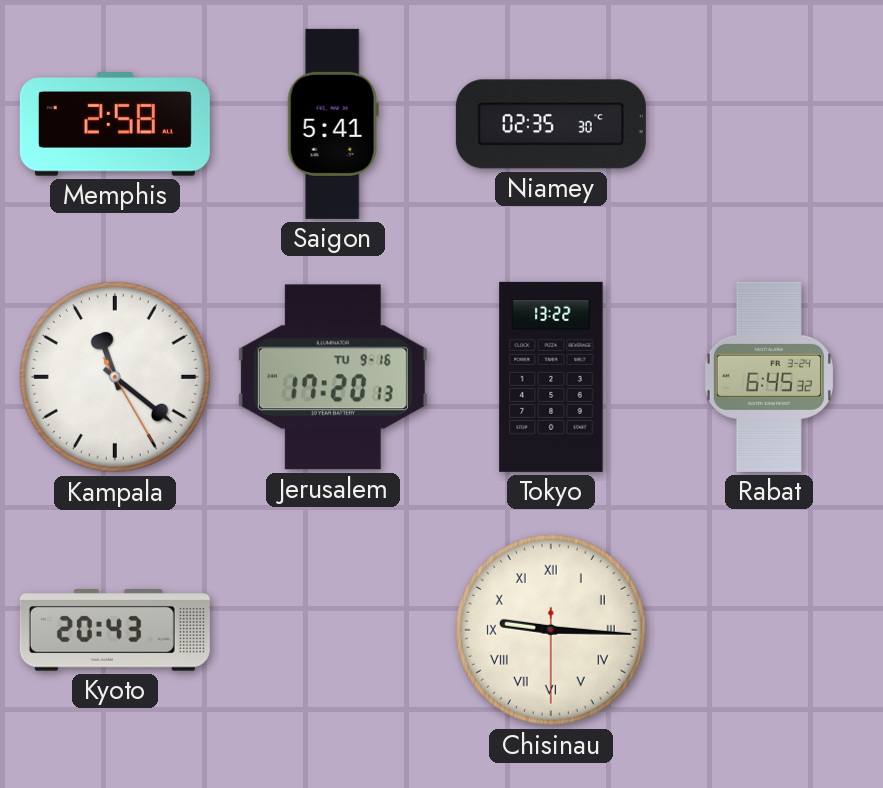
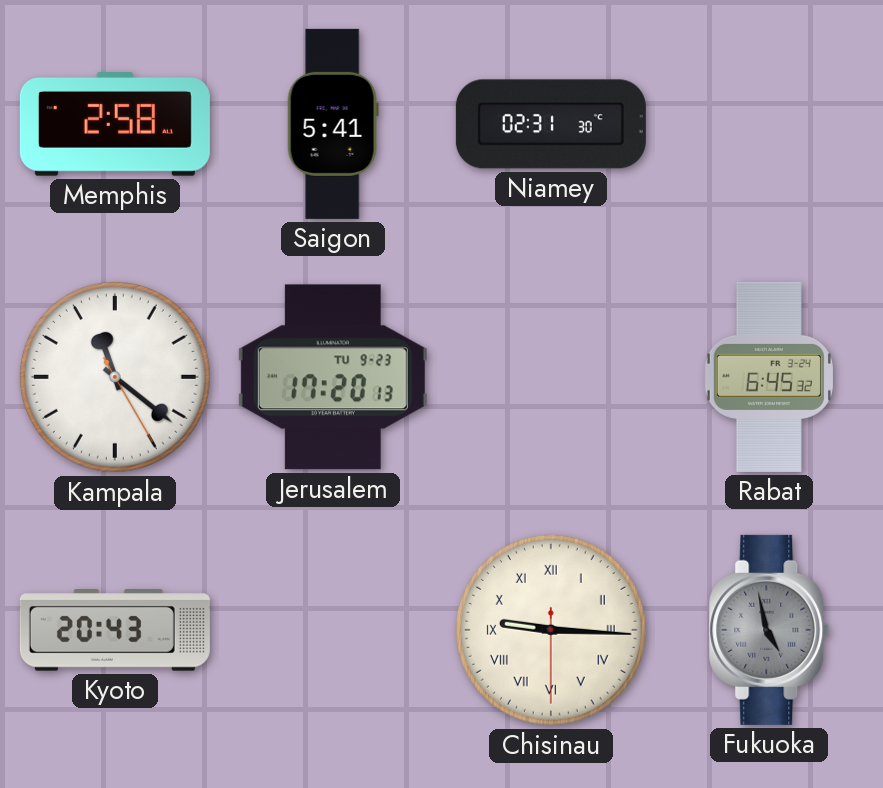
Niamey: 02:35 -> 02:31
Jerusalem date: TU 9-16 -> TU 9-23
Tokyo: 13:22 -> none
Fukuoka: none -> 4:58
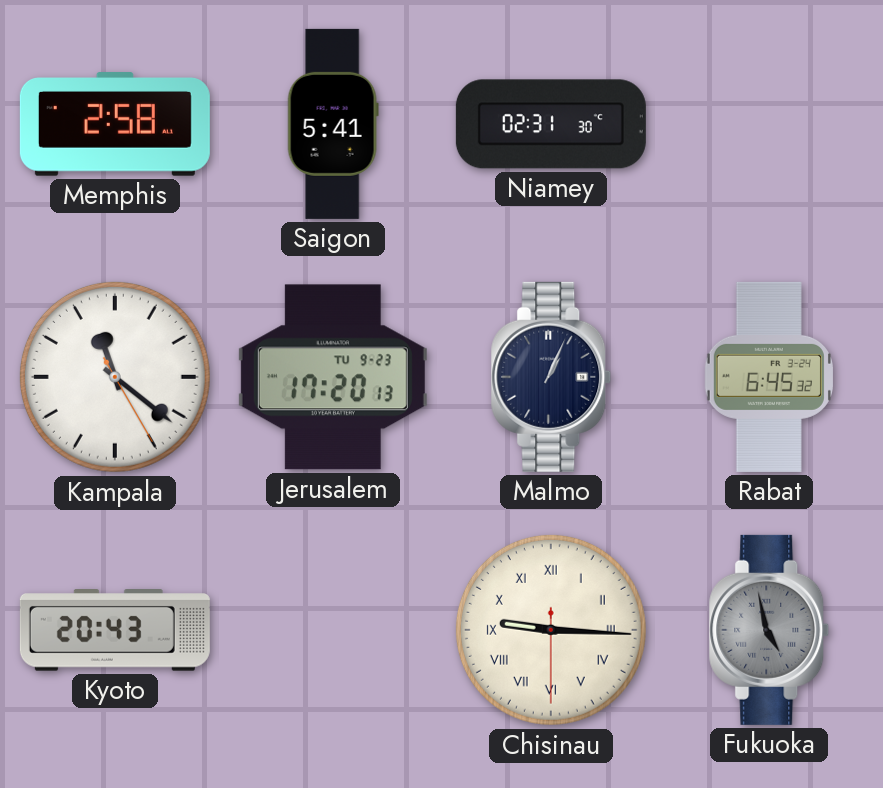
Malmo: none -> 1:04
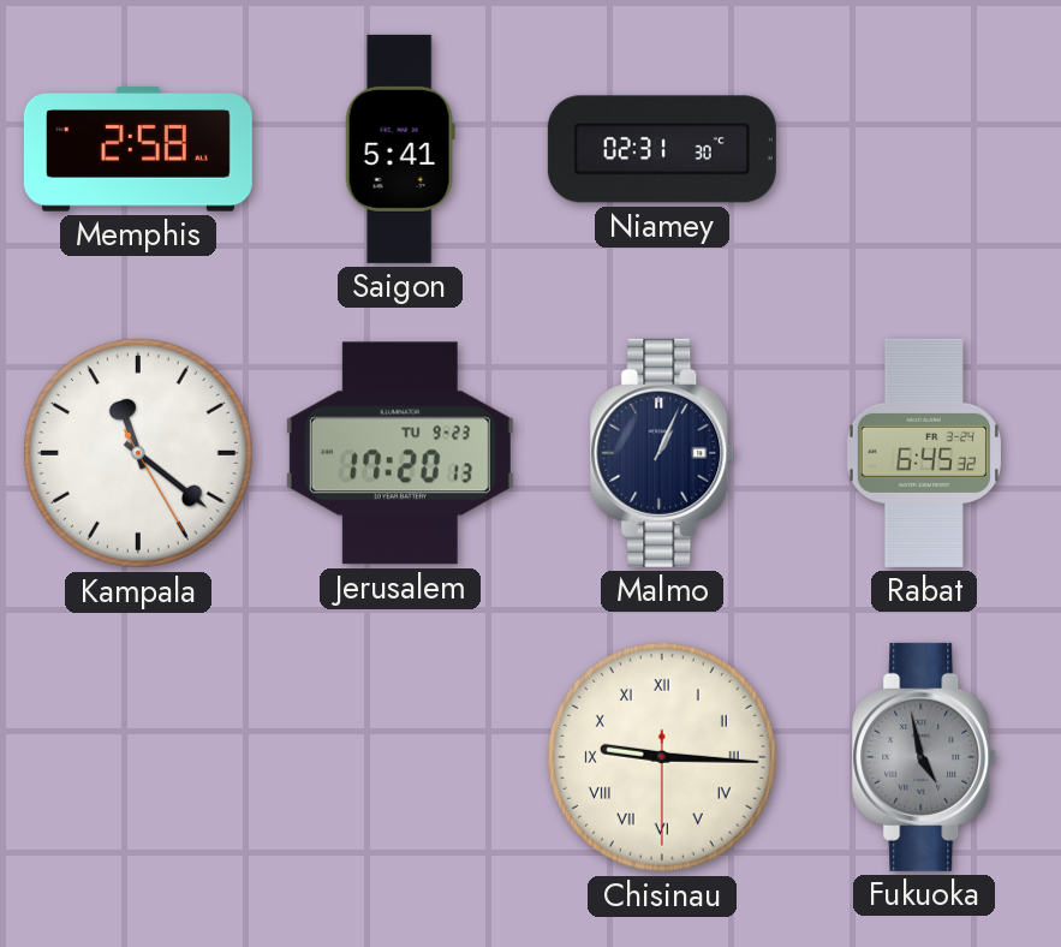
Kyoto: 20:43 -> none
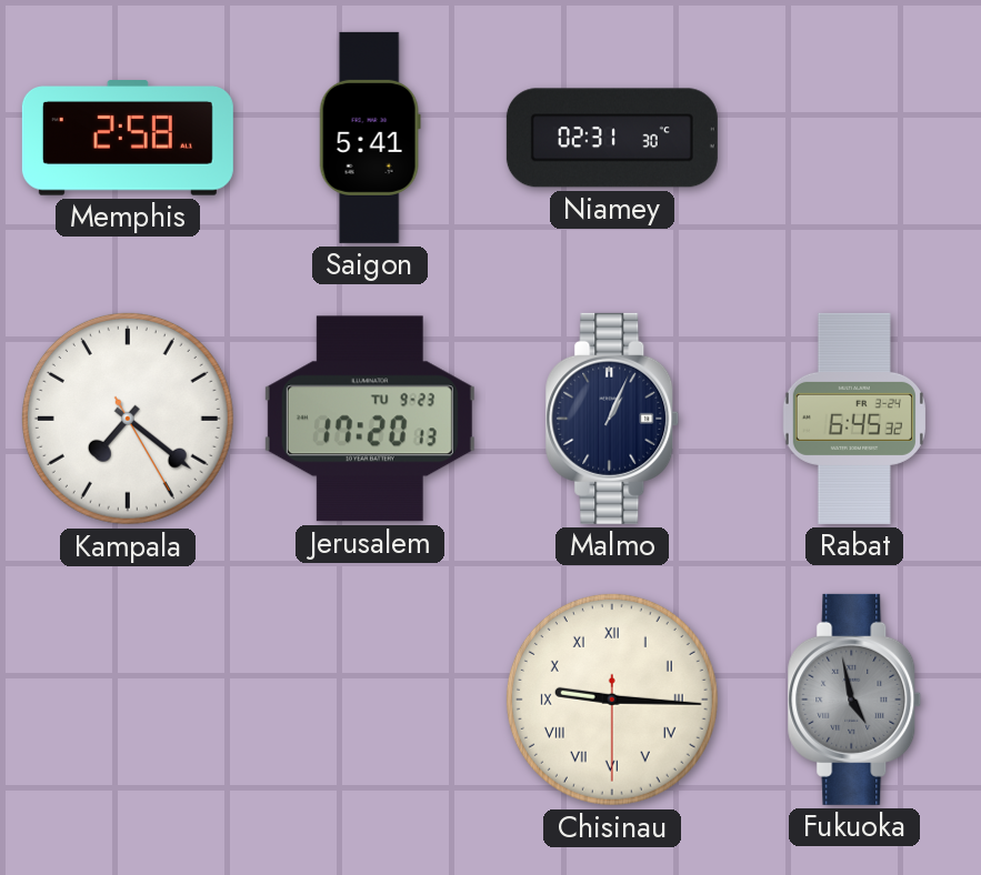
Kampala: 11:21 -> 7:21
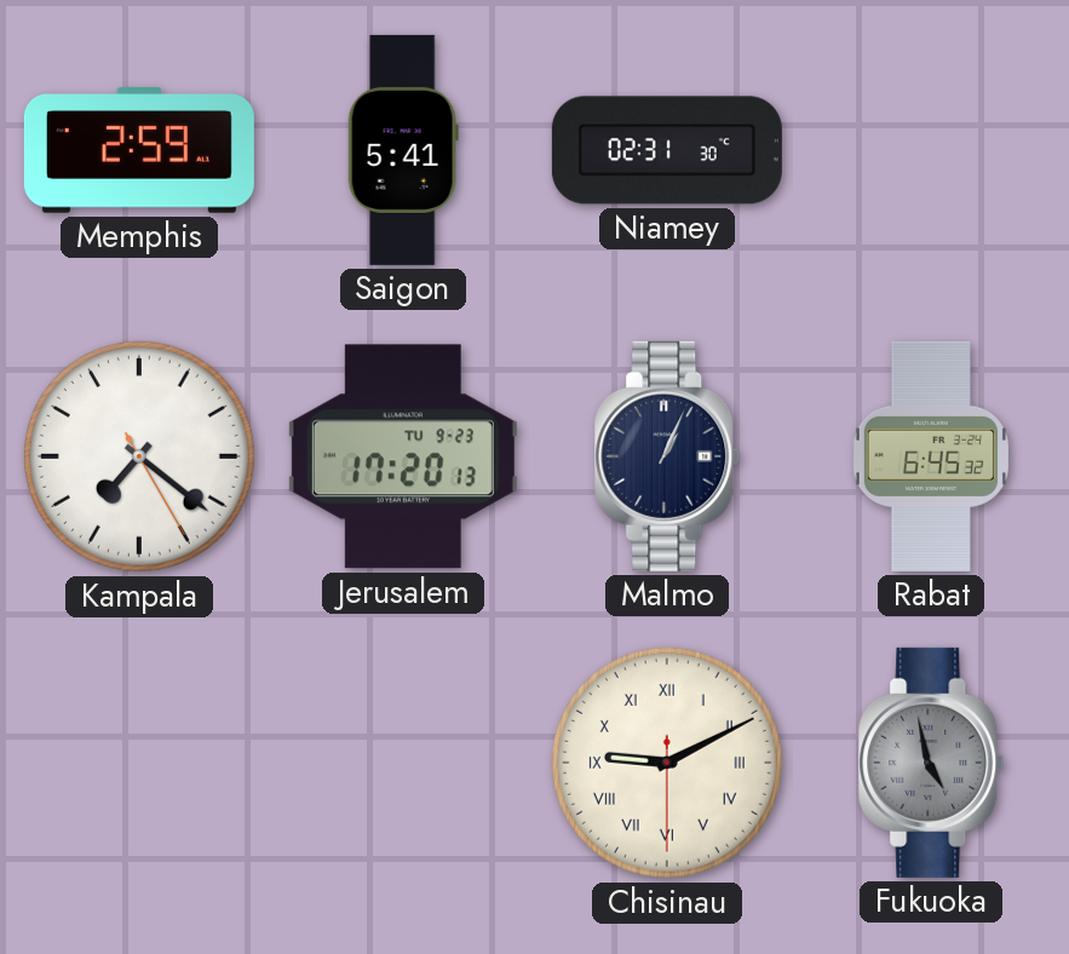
Memphis: 2:58 -> 2:59
Chisinau: 9:15 -> 9:10
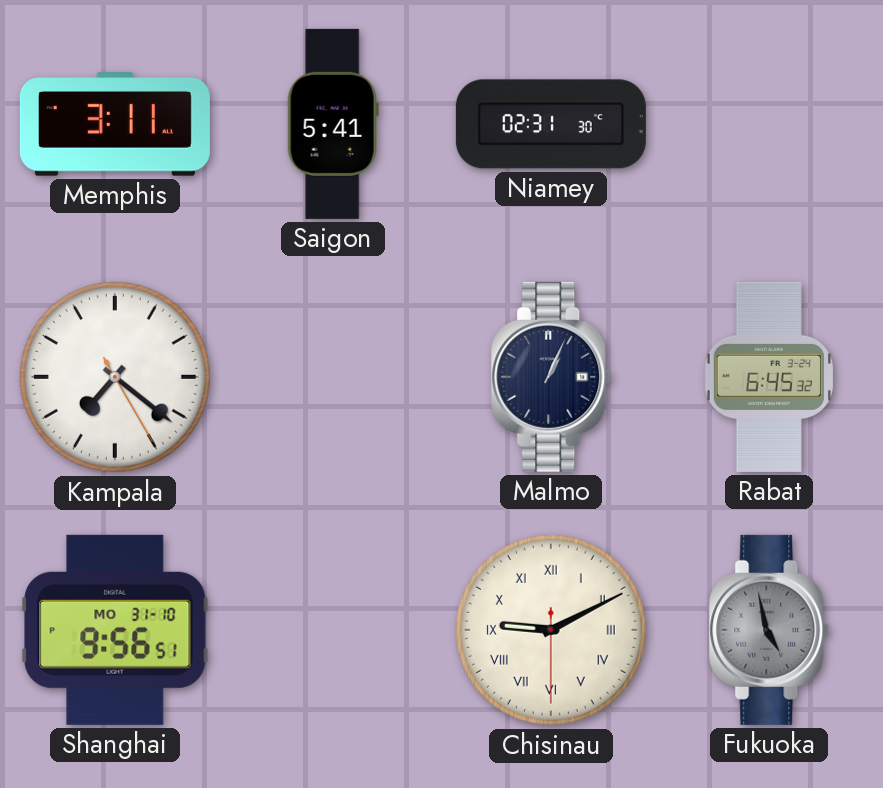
Memphis: 2:59 -> 3:11
Jerusalem: 17:20 -> none
Shanghai: none -> 9:56
